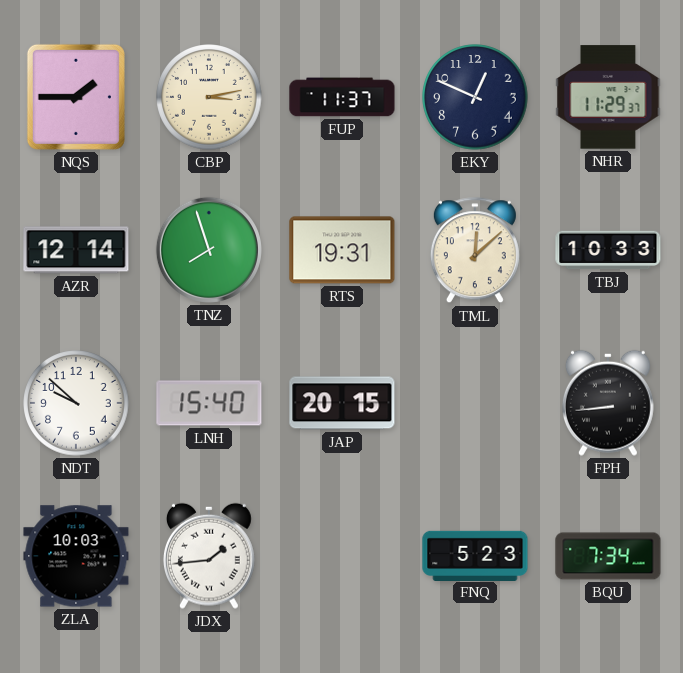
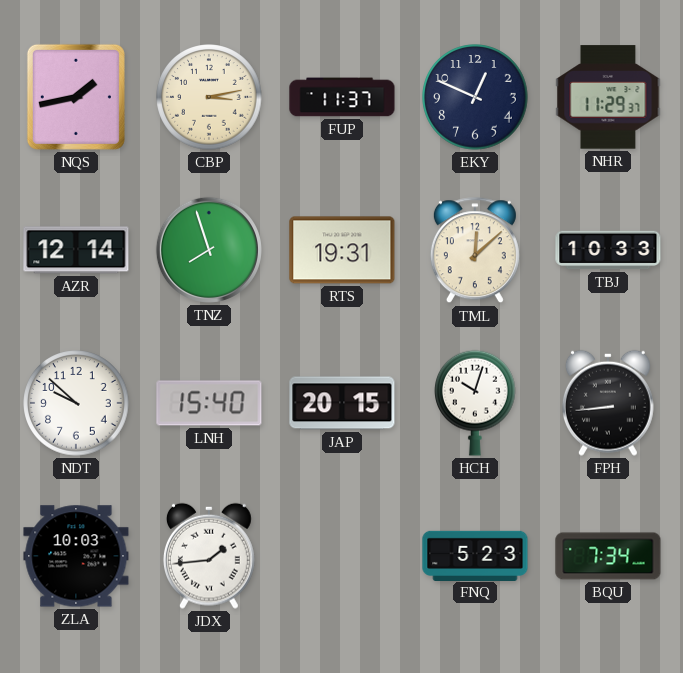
NQS: 1:45 -> 1:43
HCH: none -> 10:03
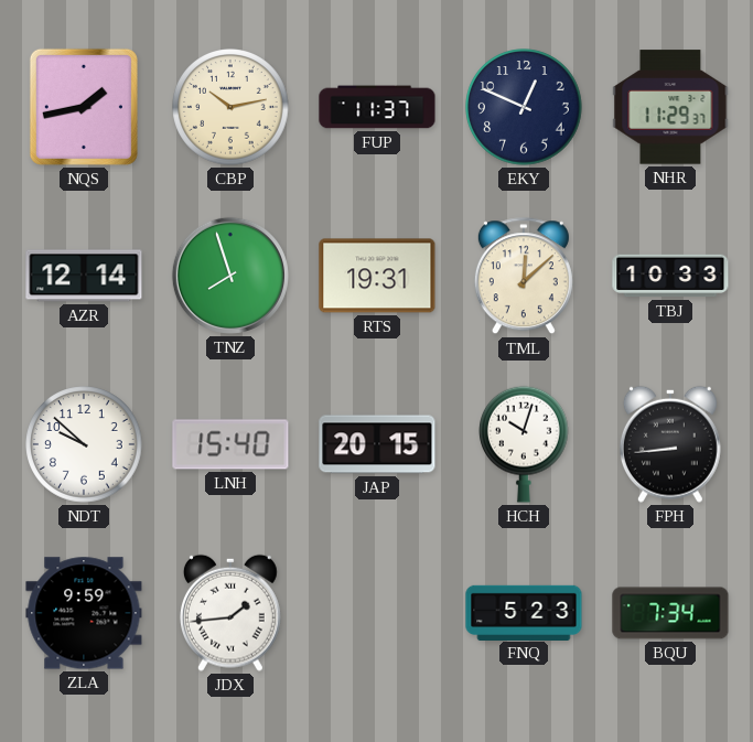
CBP: 3:13 -> 10:13
ZLA: 10:03 -> 9:59
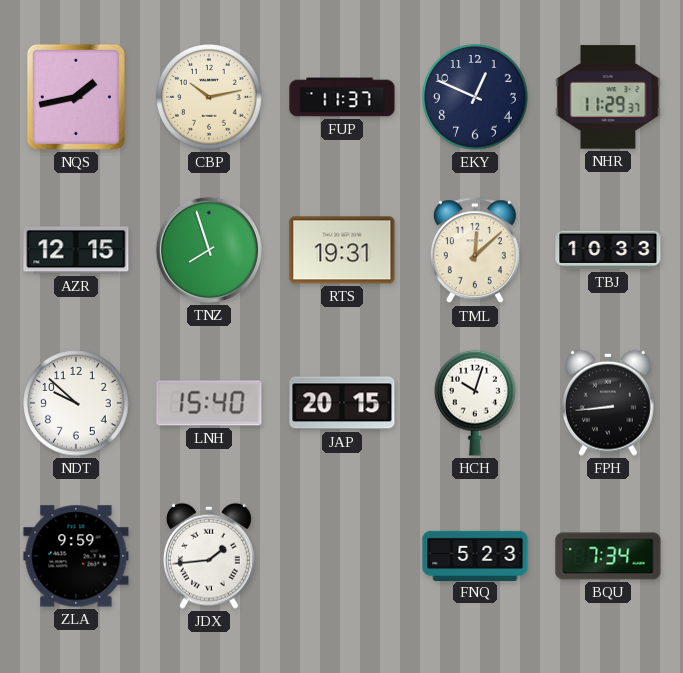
AZR: 12:14 -> 12:15
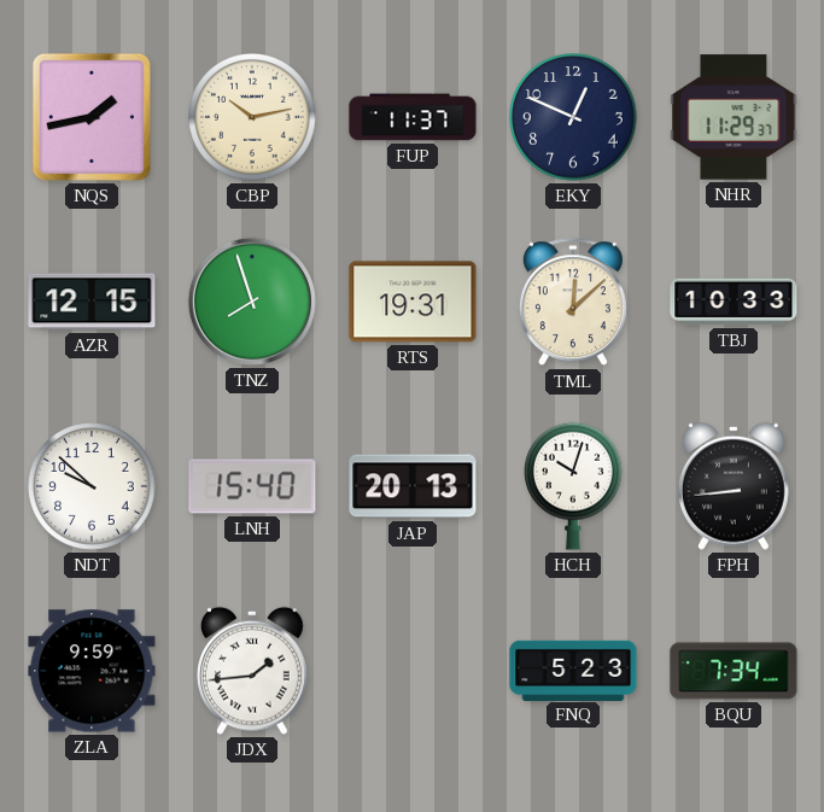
JAP: 20:15 -> 20:13
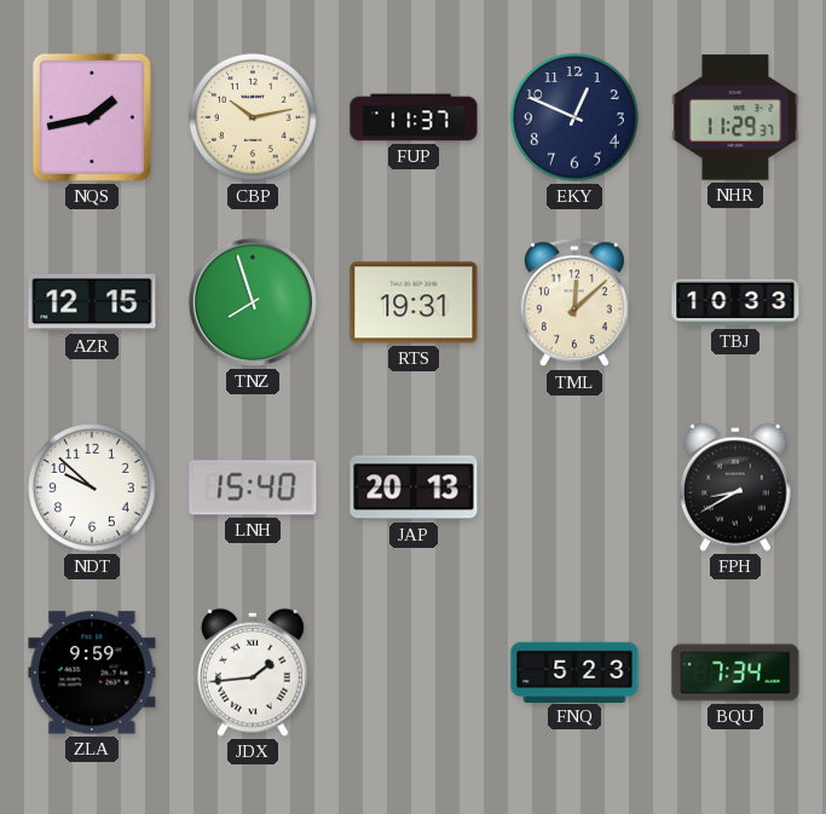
HCH: 10:03 -> none
FPH: 8:44 -> 8:40
